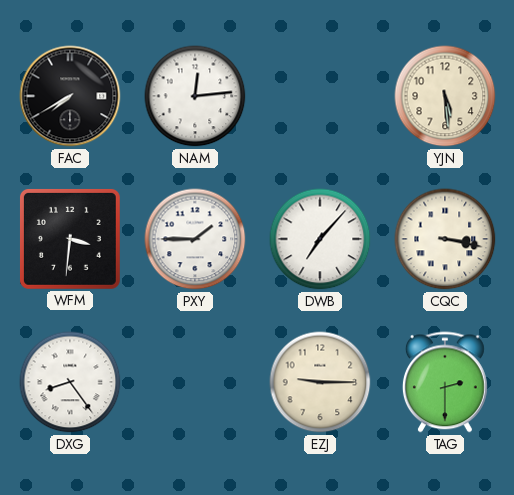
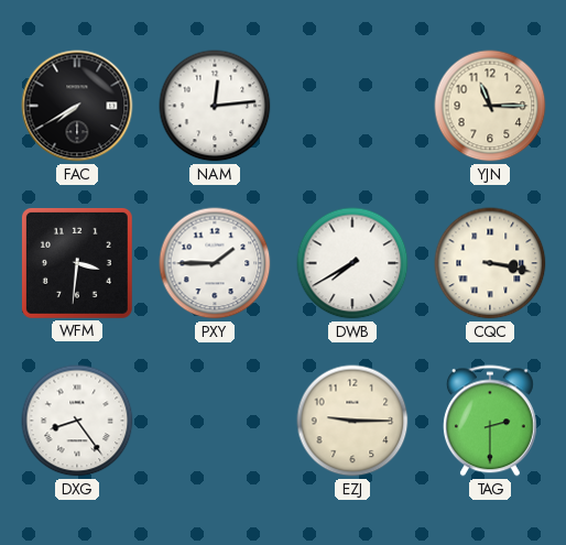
YJN: 5:29 -> 11:15
DWB: 7:07 -> 7:40
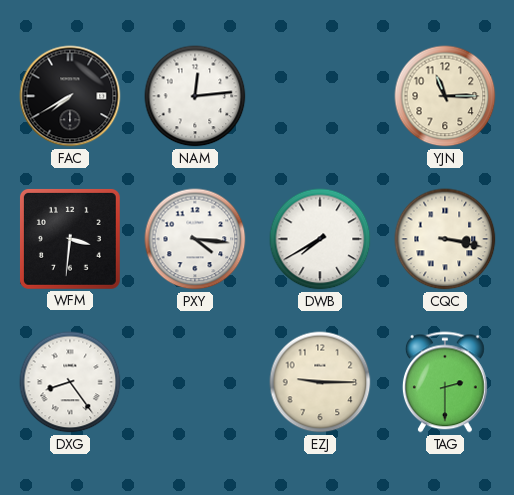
PXY: 1:45 -> 4:16
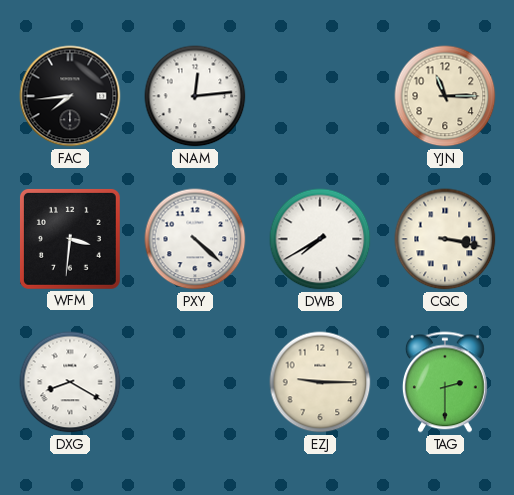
FAC: 7:40 -> 7:44
PXY: 4:16 -> 4:22
DXG: 8:24 -> 8:20
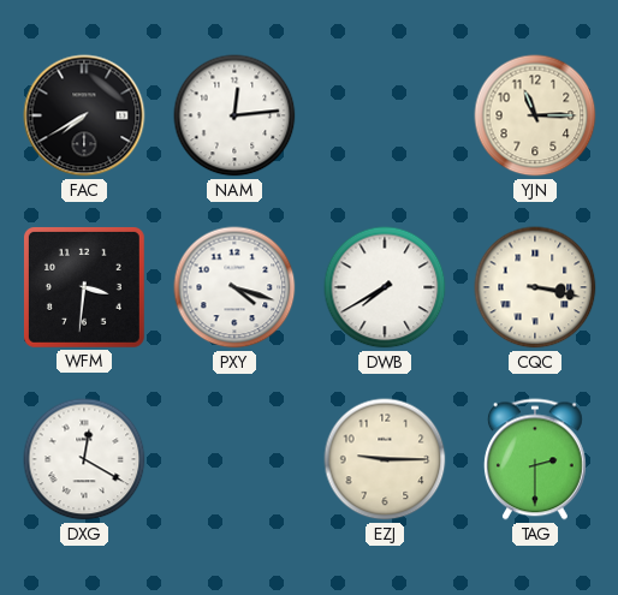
FAC: 7:44 -> 7:40
PXY: 4:22 -> 4:18
DXG: 8:20 -> 12:20
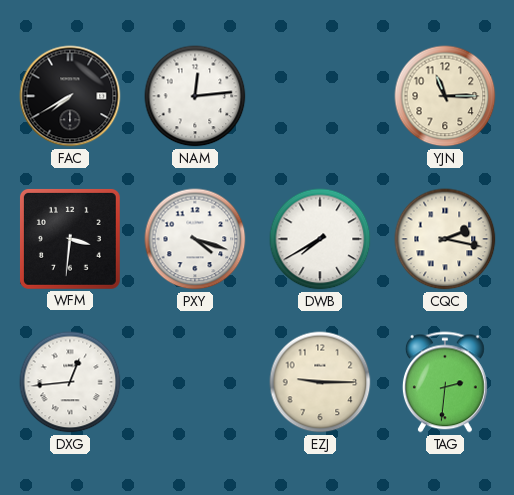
CQC: 3:17 -> 2:17
DXG: 12:20 -> 12:44
TAG: 2:30 -> 2:31
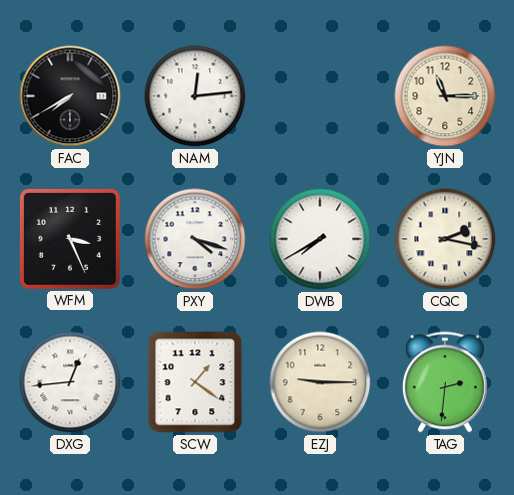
WFM: 3:31 -> 3:26
SCW: none -> 1:21
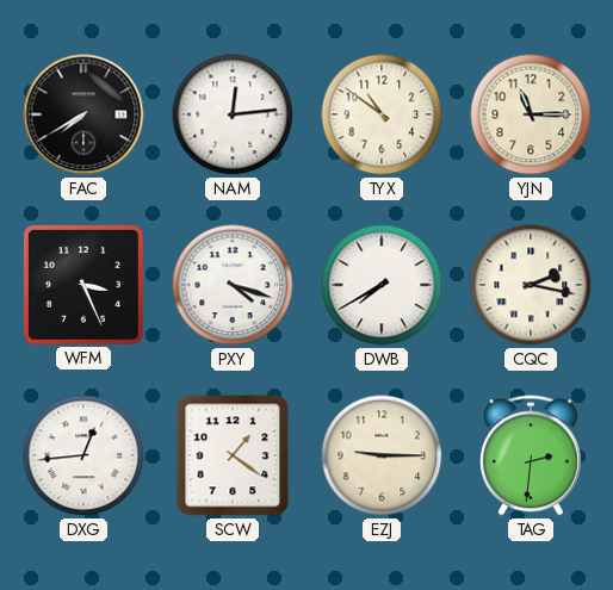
TYX: none -> 10:51
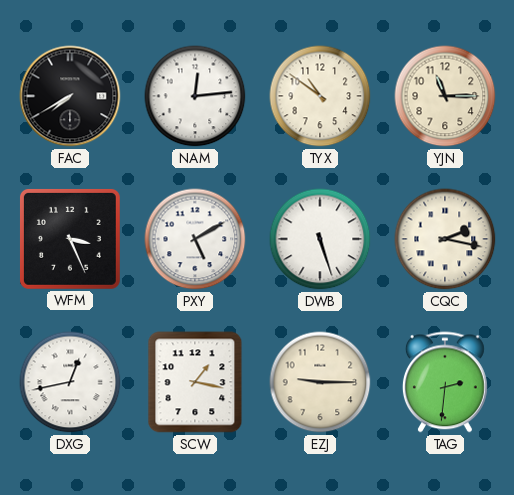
PXY: 4:18 -> 5:10
DWB: 7:40 -> 5:27
DXG: 12:44 -> 12:43
SCW: 1:21 -> 1:17
